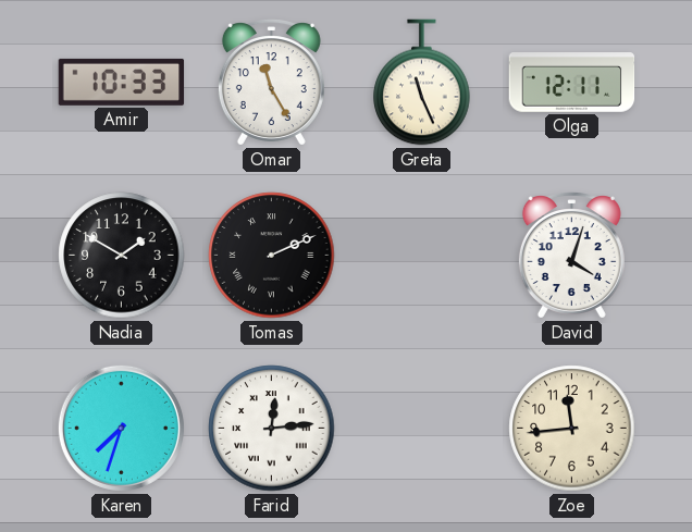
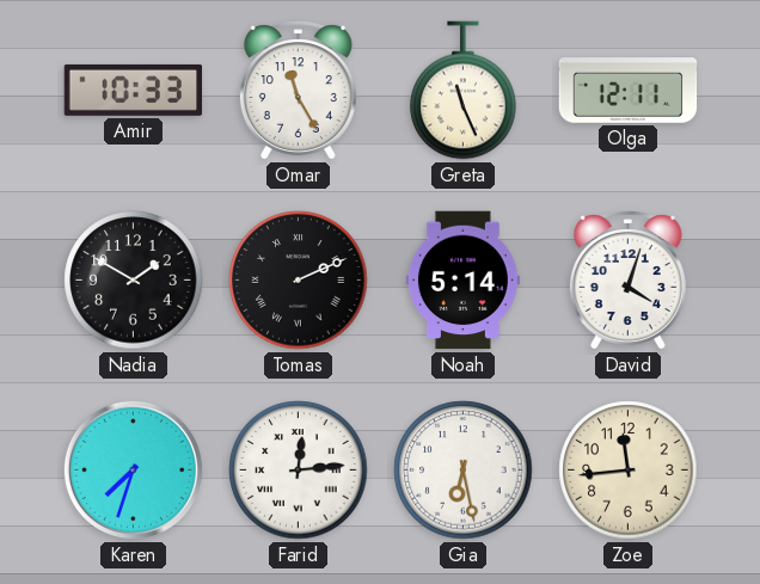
Noah: none -> 5:14
Gia: none -> 6:28
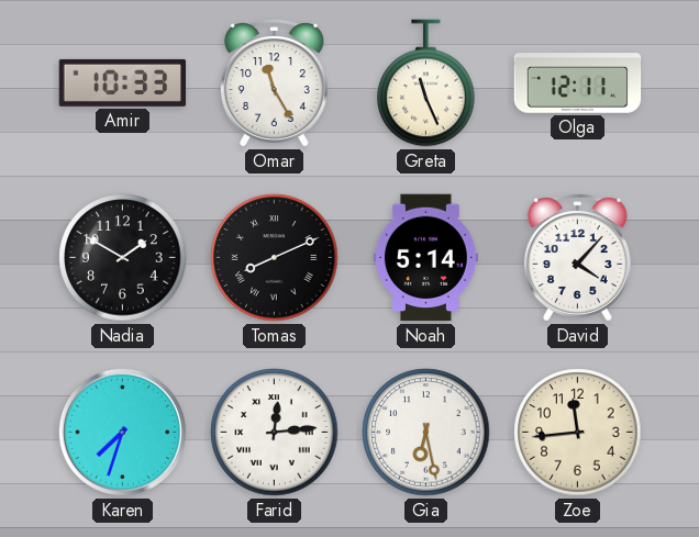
Tomas: 2:11 -> 8:11
David: 4:03 -> 4:07
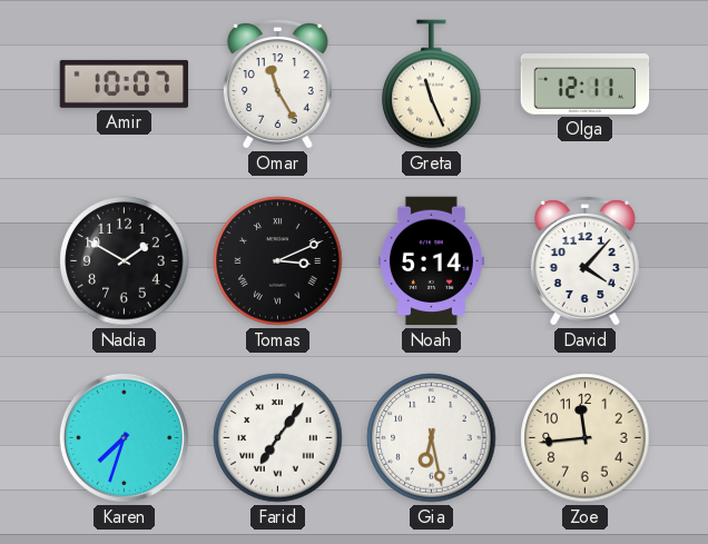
Amir: 10:33 -> 10:07
Tomas: 8:11 -> 3:11
Farid: 12:14 -> 7:06
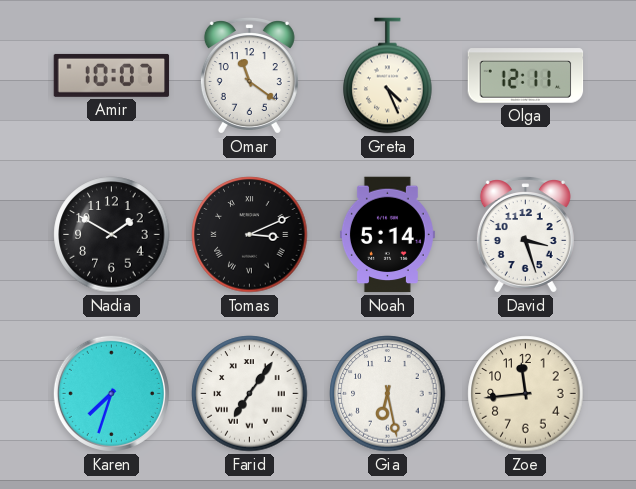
Omar: 11:25 -> 11:21
Greta: 11:26 -> 4:26
David: 4:07 -> 3:27
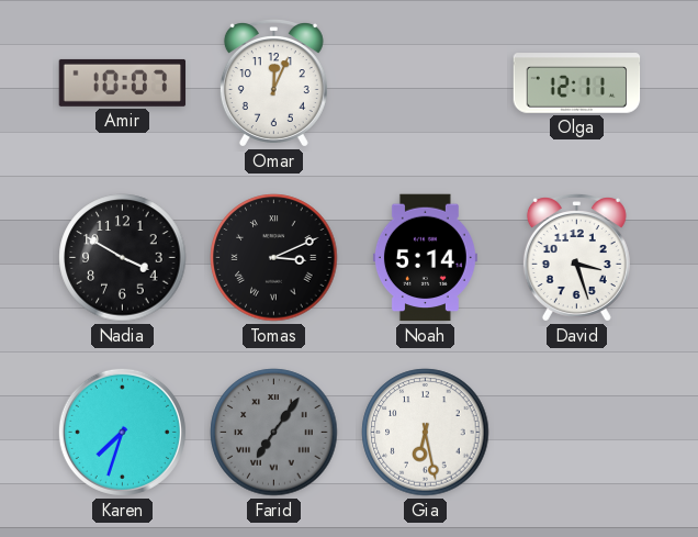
Omar: 11:21 -> 12:04
Greta: 4:26 -> none
Nadia: 1:50 -> 3:50
Farid dial: white -> grey
Zoe: 11:44 -> none
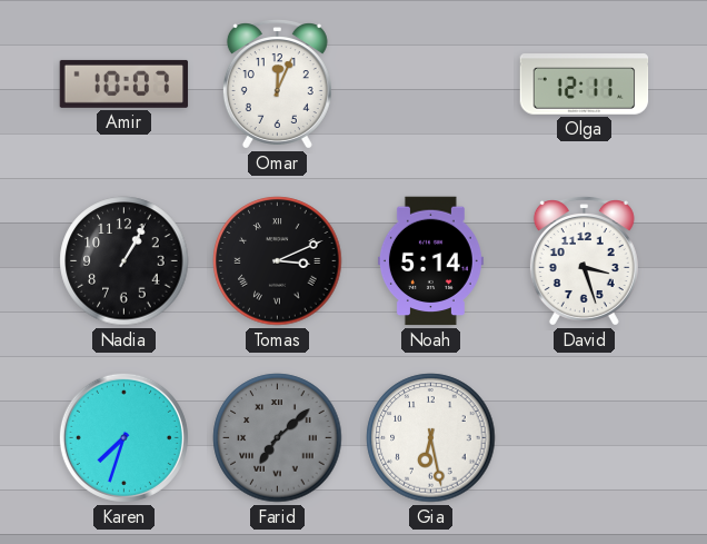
Nadia: 3:50 -> 1:05
Farid: 7:06 -> 7:08
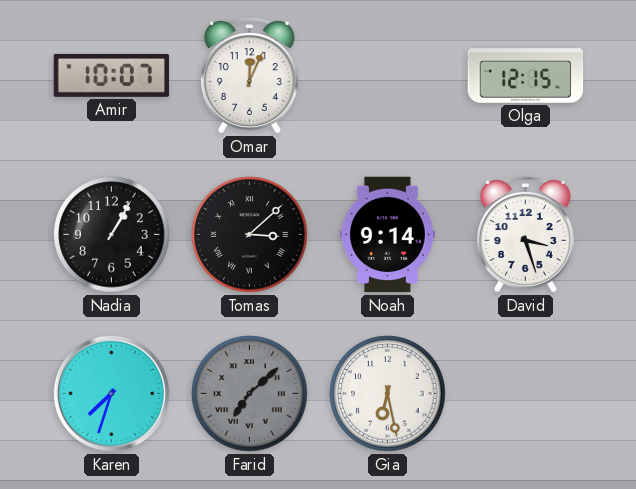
Olga: 12:11 -> 12:15
Tomas: 3:11 -> 3:08
Noah: 5:14 -> 9:14
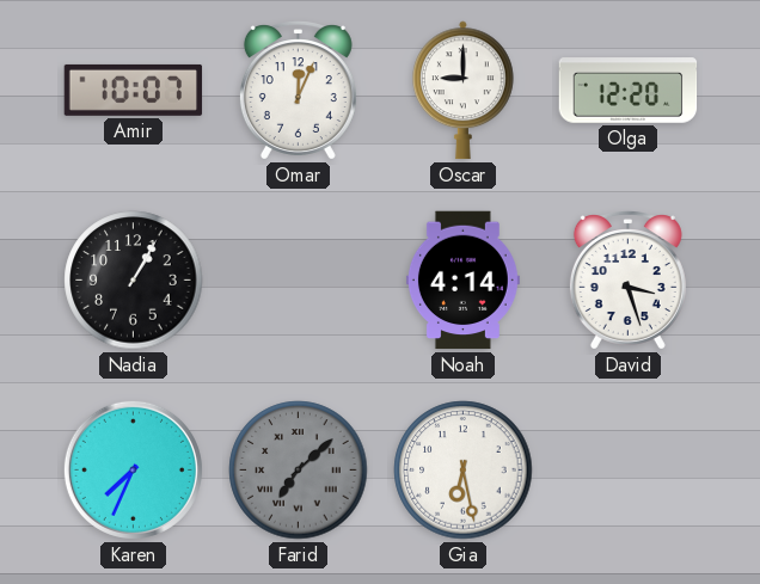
Oscar: none -> 9:00
Olga: 12:15 -> 12:20
Tomas: 3:08 -> none
Noah: 9:14 -> 4:14
Karen: 7:33 -> 7:34
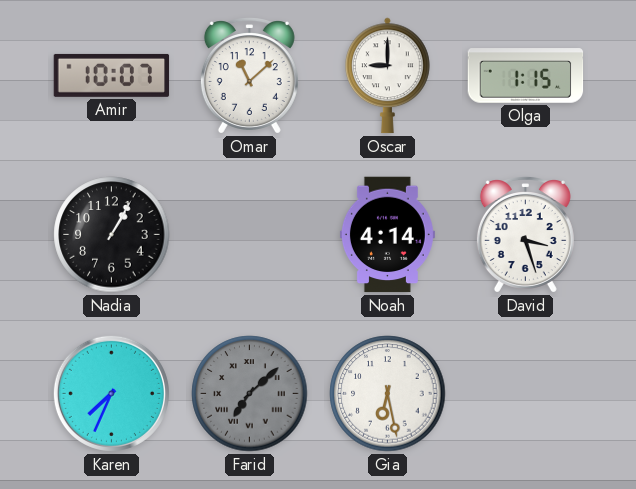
Omar: 12:04 -> 11:08
Olga: 12:20 -> 1:15
